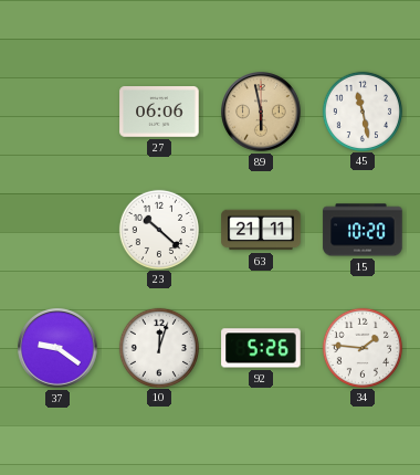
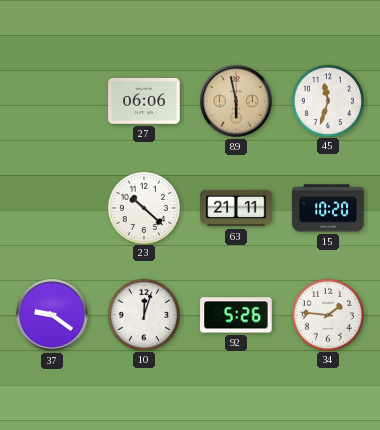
45: 11:28 -> 11:33
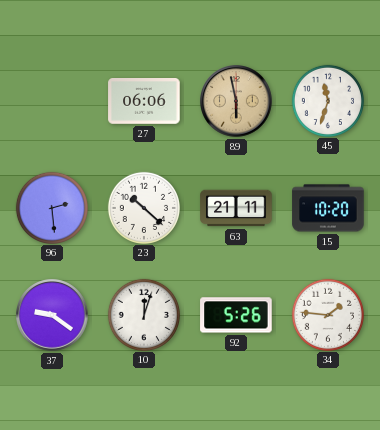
96: none -> 2:29
